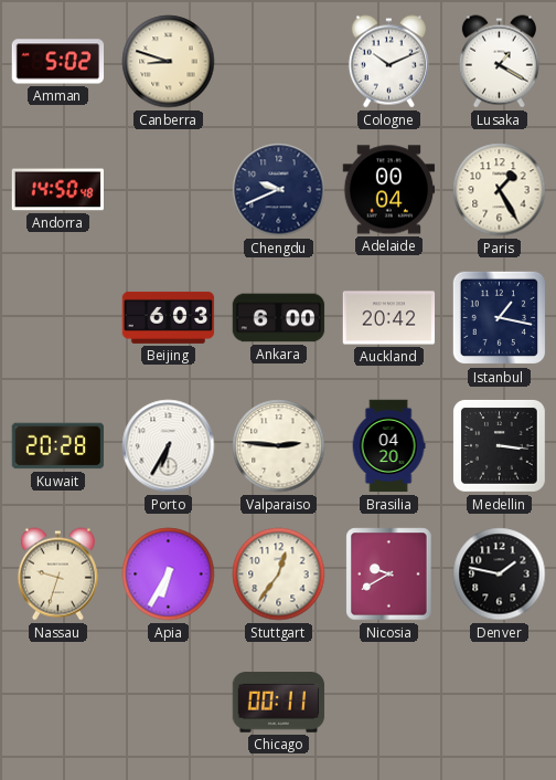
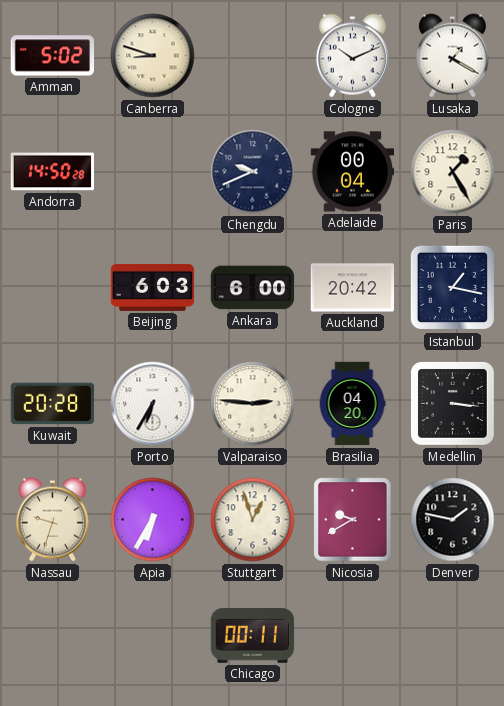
Andorra: 14:50:48 -> 14:50:28
Stuttgart: 12:36 -> 12:57
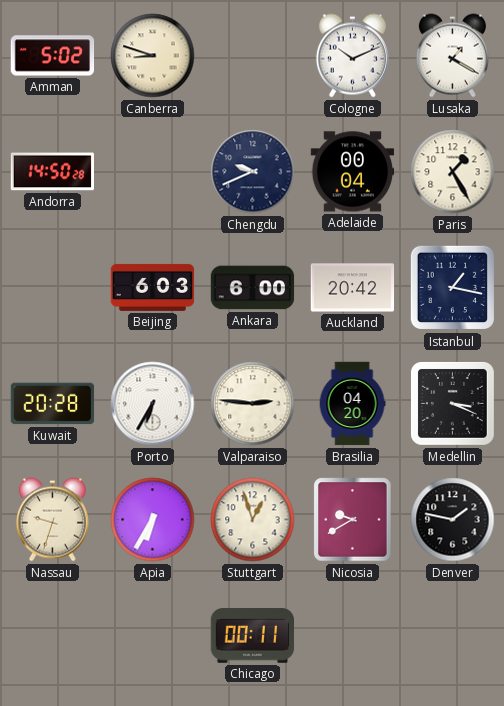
Medellin: 3:16 -> 3:19
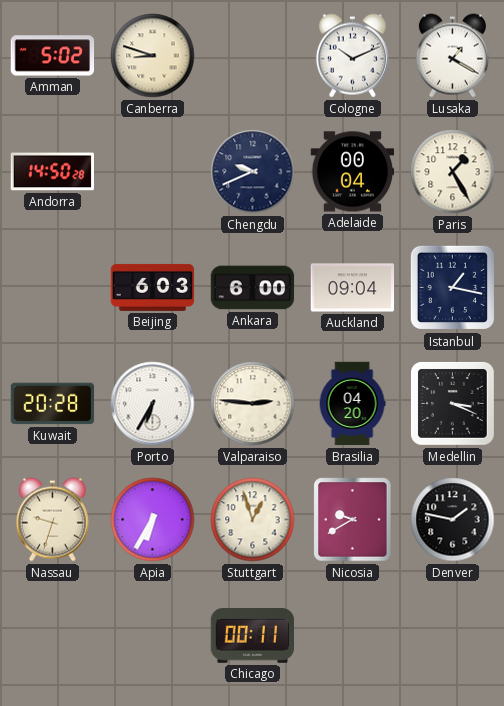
Auckland: 20:42 -> 09:04
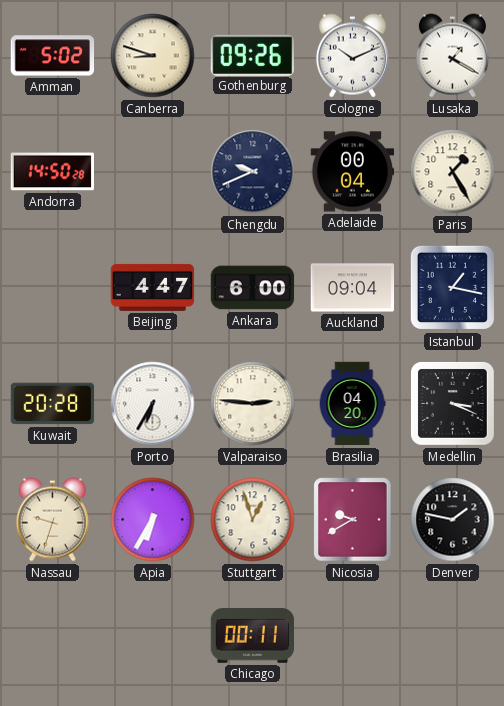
Gothenburg: none -> 09:26
Beijing: 6:03 -> 4:47
